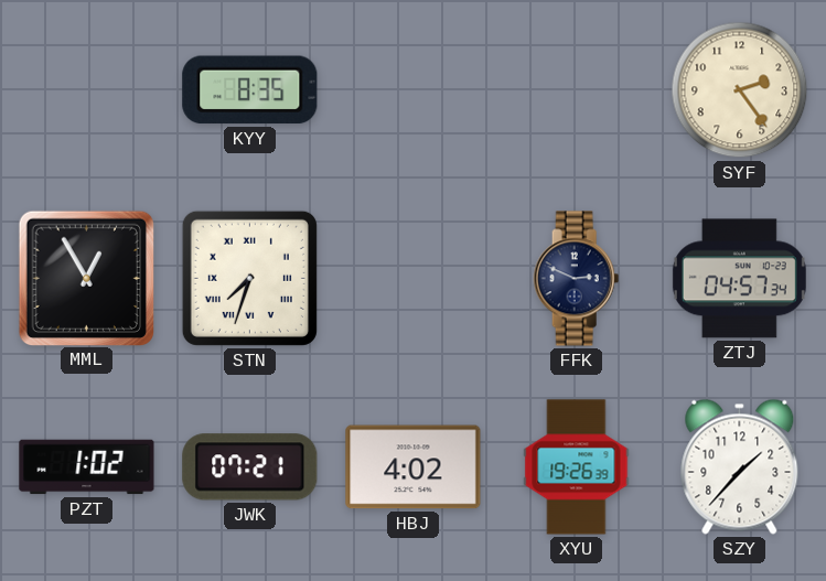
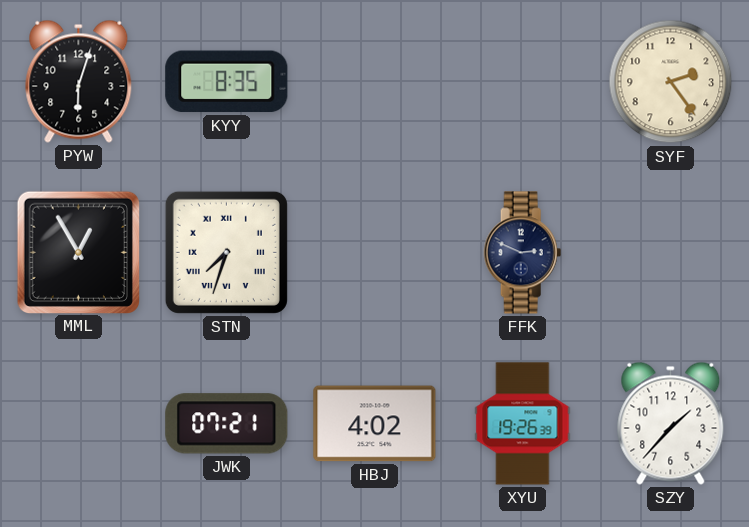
PYW: none -> 6:03
ZTJ: 04:57 -> none
PZT: 1:02 -> none
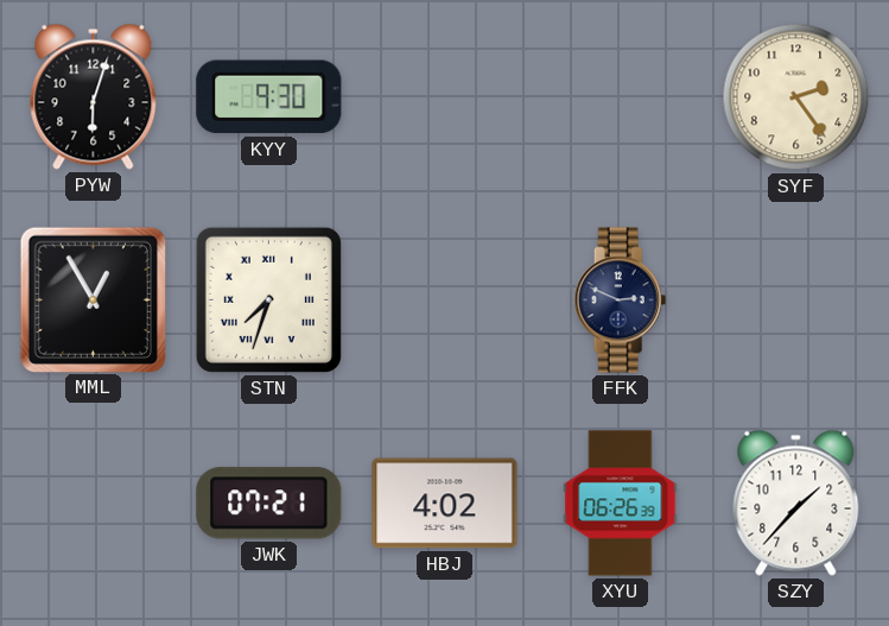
KYY: 8:35 -> 9:30
XYU: 19:26 -> 06:26
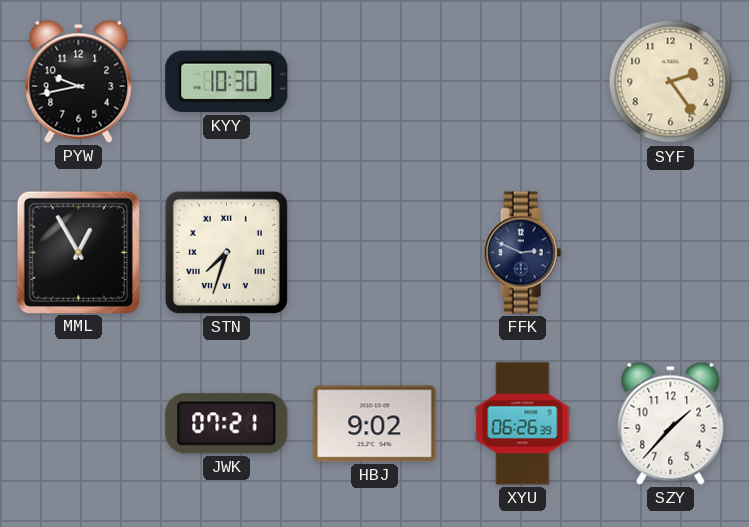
PYW: 6:03 -> 9:43
KYY: 9:30 -> 10:30
HBJ: 4:02 -> 9:02
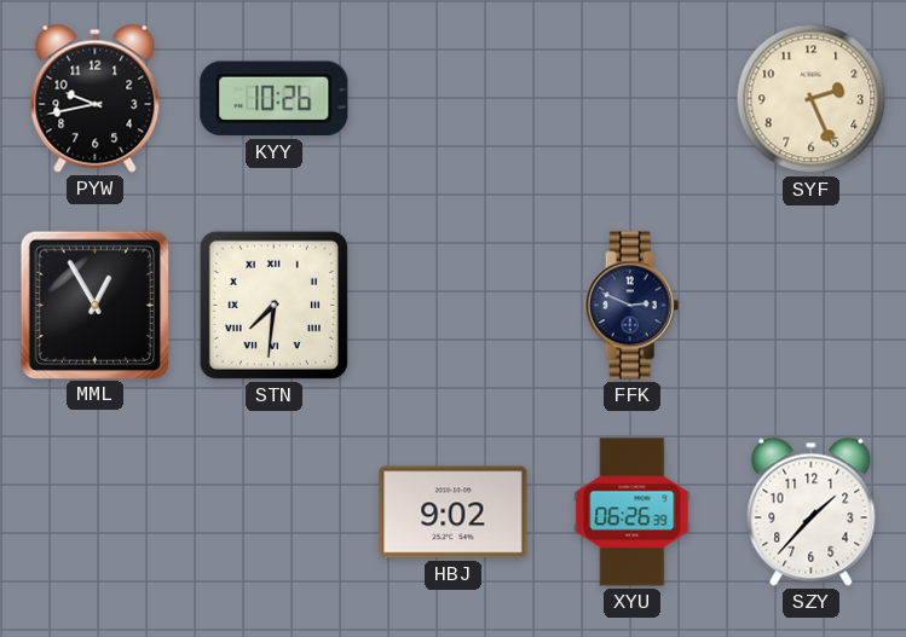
KYY: 10:30 -> 10:26
SYF: 2:24 -> 2:26
STN: 7:33 -> 7:31
JWK: 07:21 -> none
